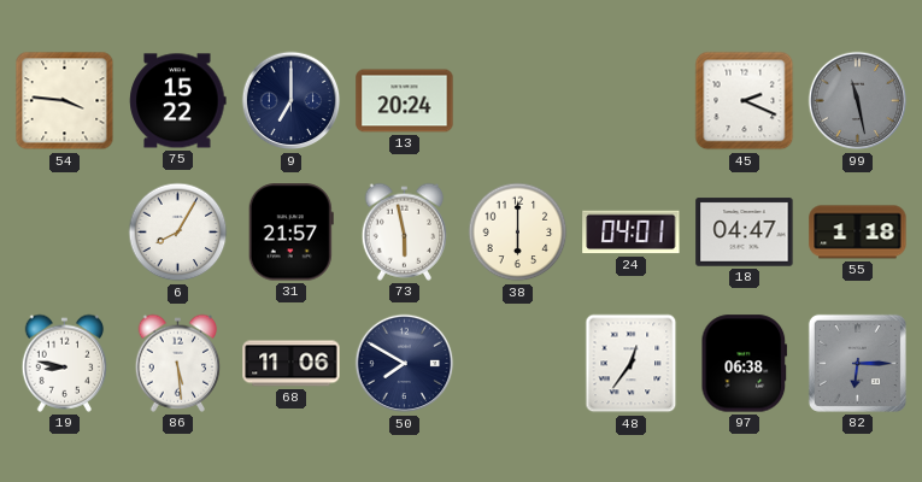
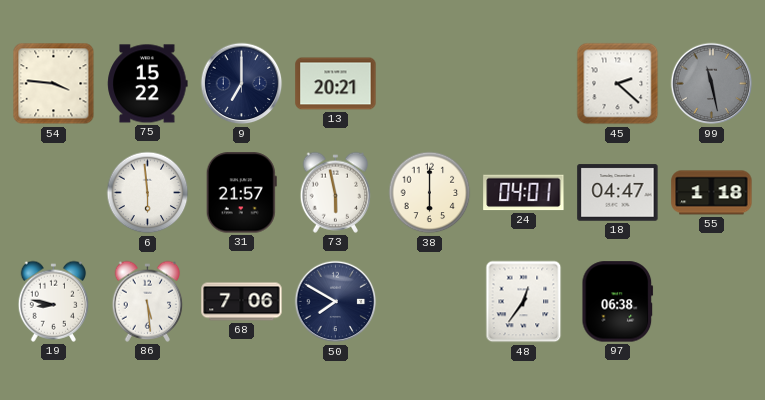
13: 20:24 -> 20:21
45: 2:19 -> 2:22
6: 8:05 -> 5:59
68: 11:06 -> 7:06
82: 6:15 -> none
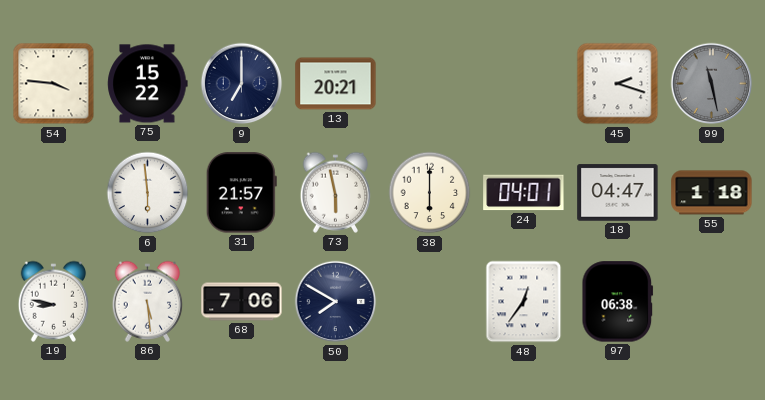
45: 2:22 -> 2:18
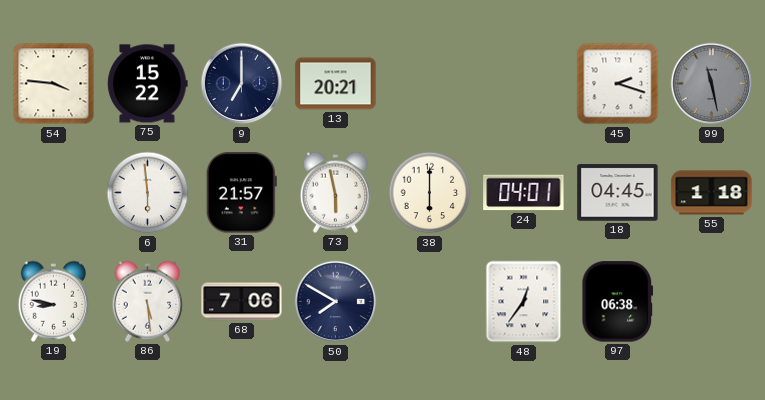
18: 04:47 -> 04:45
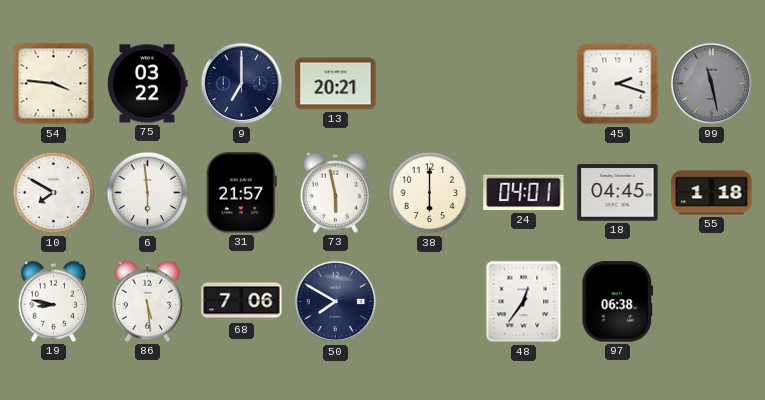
75: 15:22 -> 03:22
10: none -> 7:50
